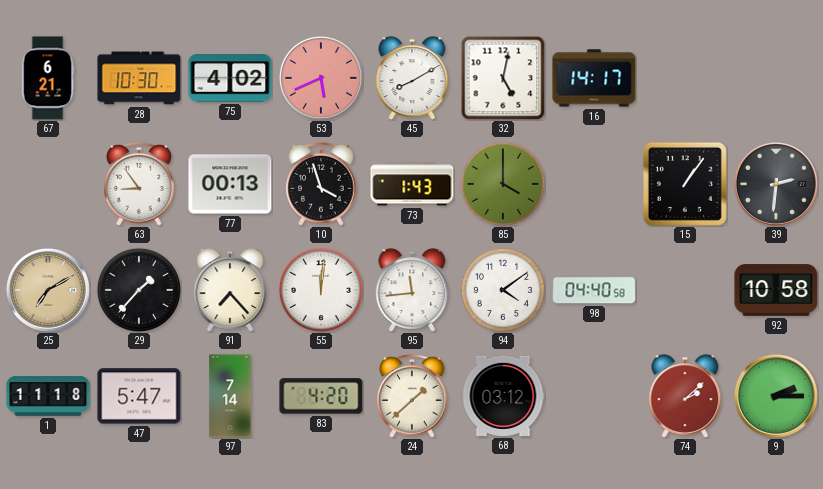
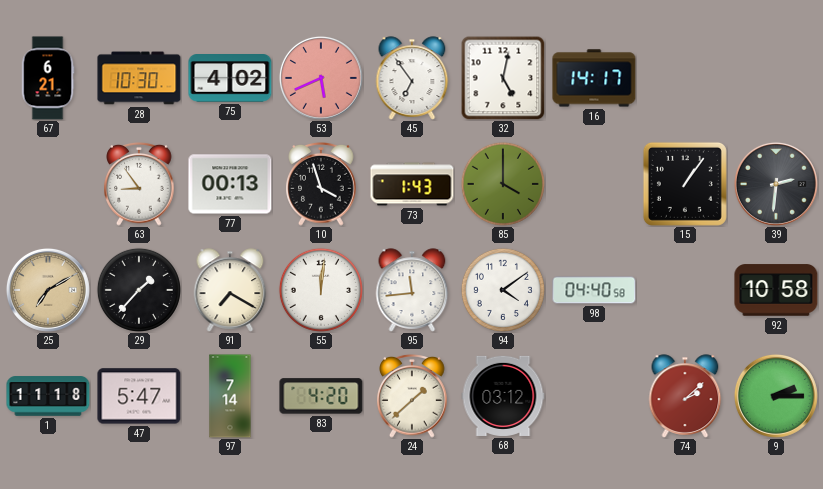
45: 8:10 -> 6:54
91: 7:23 -> 7:20
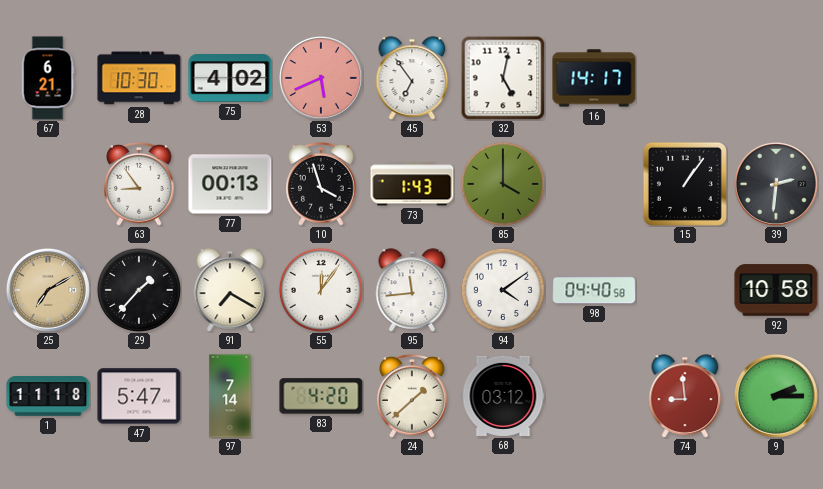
55: 12:01 -> 12:06
74: 2:08 -> 8:59
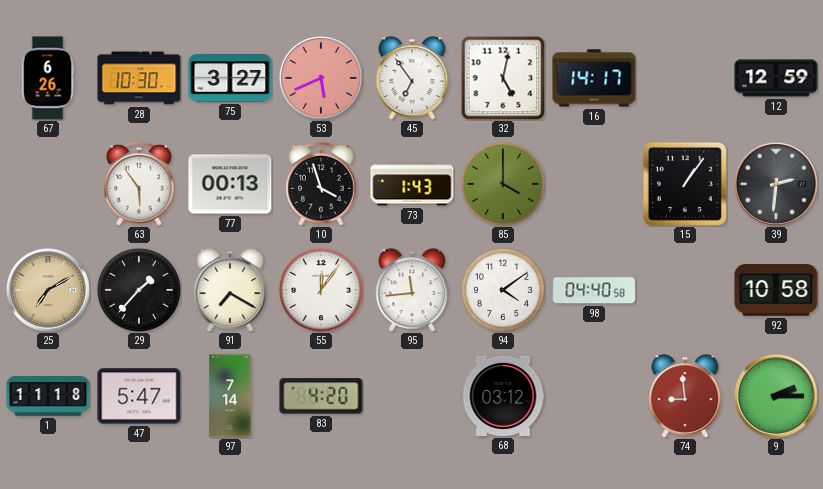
67: 6:21 -> 6:26
75: 4:02 -> 3:27
12: none -> 12:59
63: 8:54 -> 5:54
24: 1:38 -> none
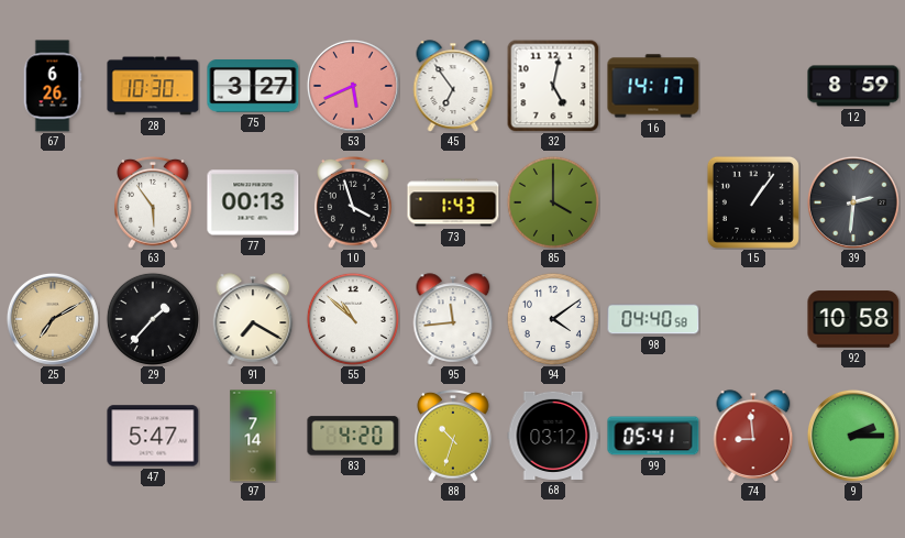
12: 12:59 -> 8:59
55: 12:06 -> 10:52
1: 11:18 -> none
88: none -> 10:33
99: none -> 05:41
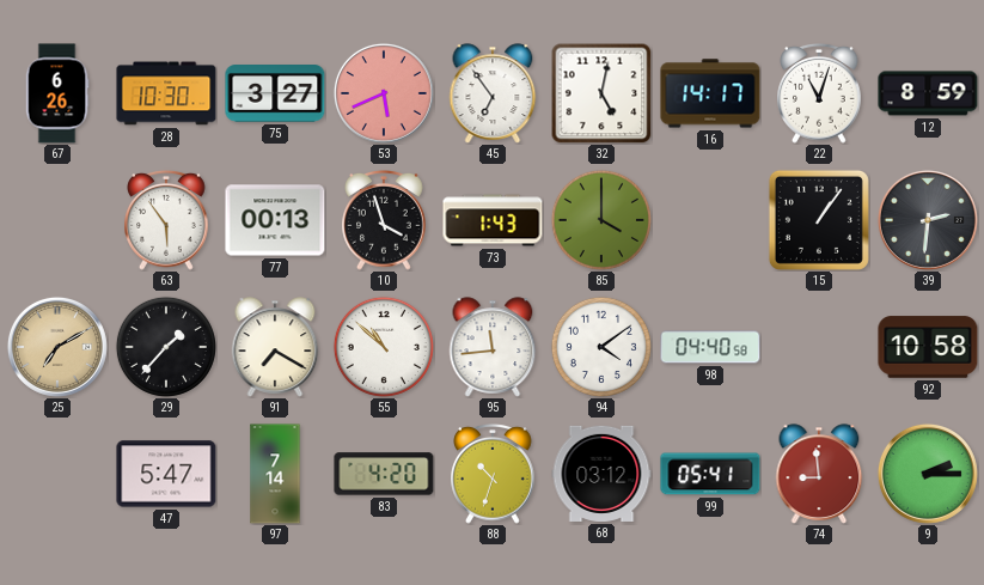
22: none -> 11:03
